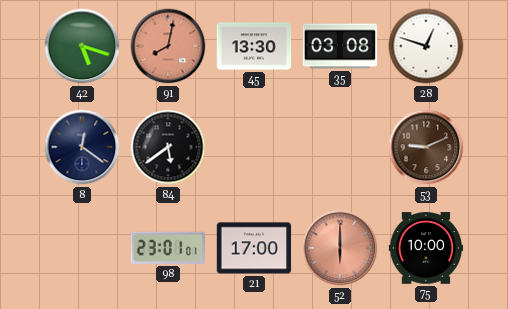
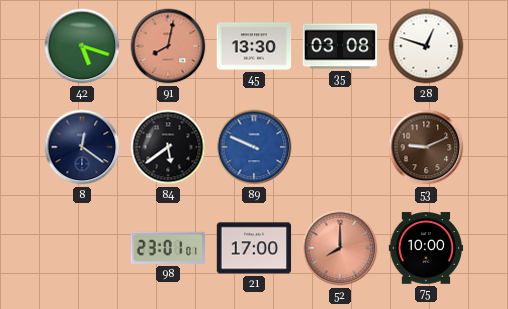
89: none -> 9:49
52: 6:00 -> 8:00
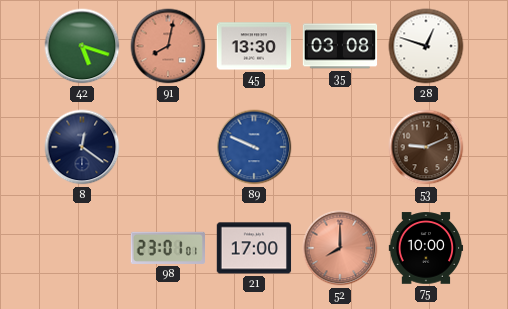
84: 5:39 -> none
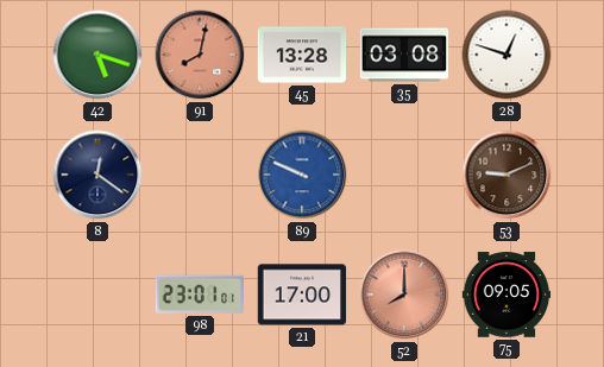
45: 13:30 -> 13:28
75: 10:00 -> 09:05
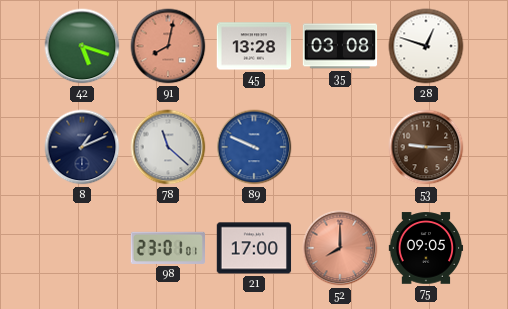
8: 12:21 -> 1:11
78: none -> 11:22
53: 9:11 -> 9:15
